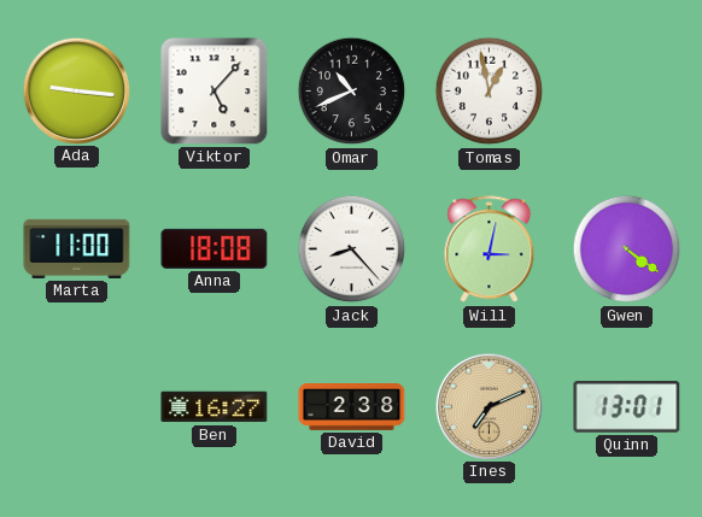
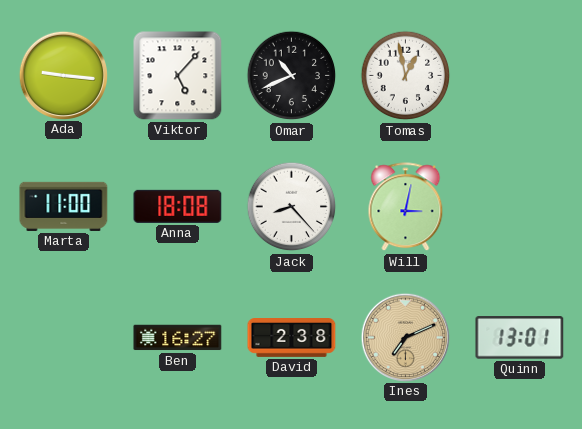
Gwen: 4:21 -> none
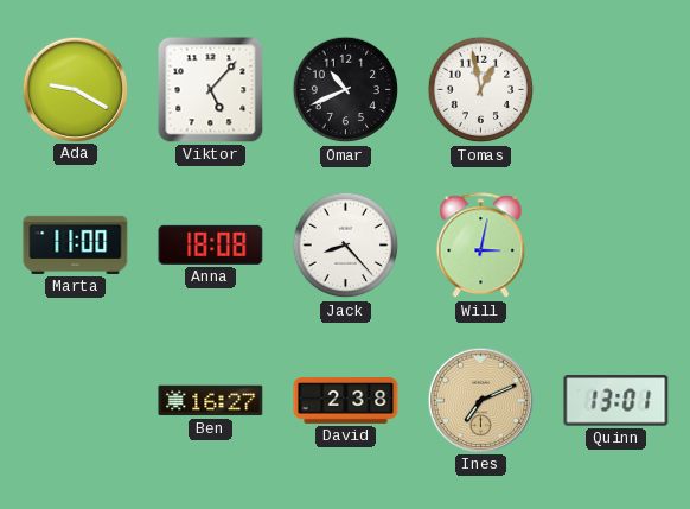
Ada: 9:16 -> 9:20
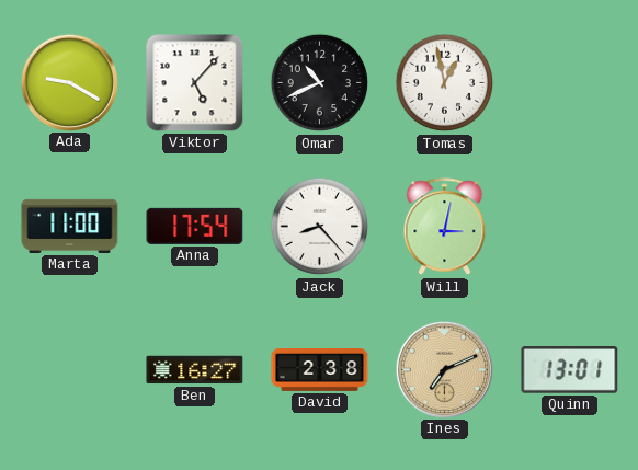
Anna: 18:08 -> 17:54
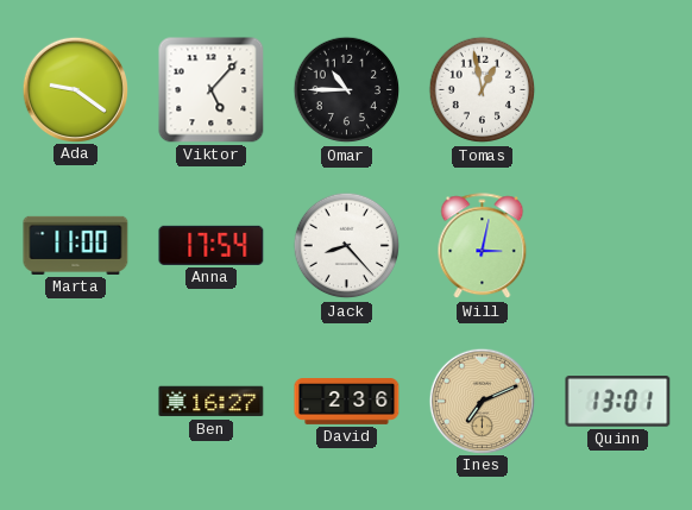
Ada: 9:20 -> 9:21
Omar: 10:41 -> 10:45
David: 2:38 -> 2:36
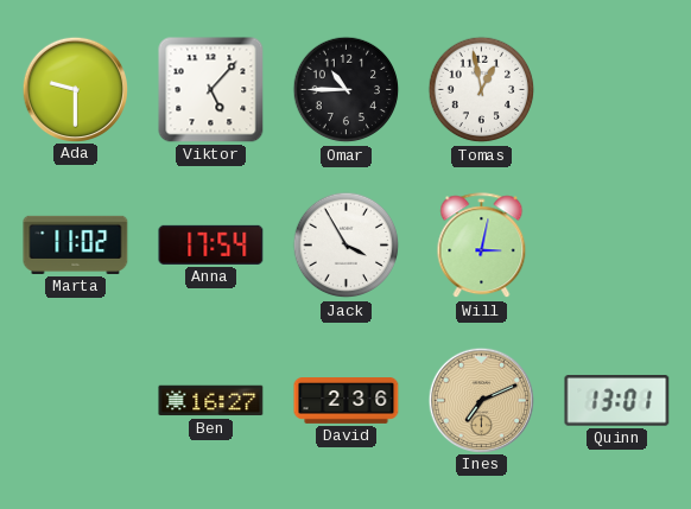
Ada: 9:21 -> 9:30
Marta: 11:00 -> 11:02
Jack: 8:23 -> 3:55
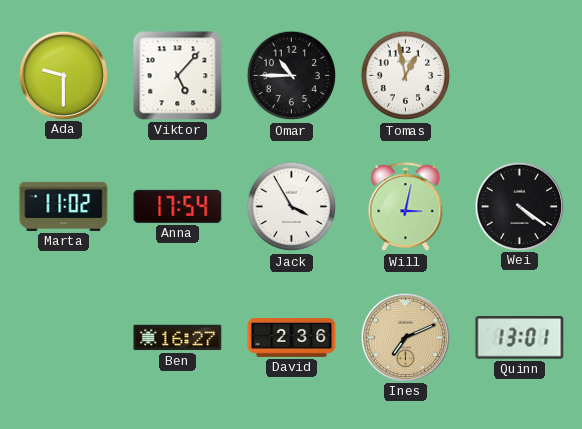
Wei: none -> 4:21
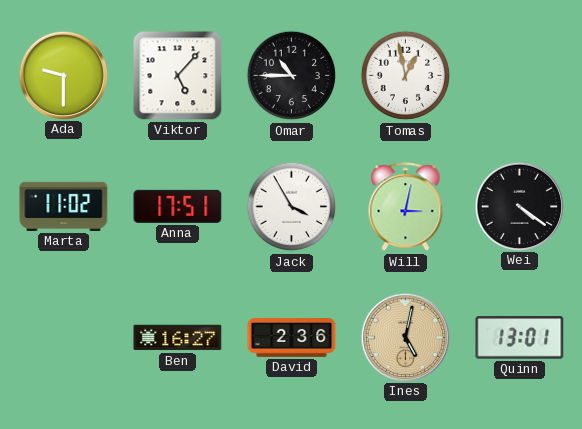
Anna: 17:54 -> 17:51
Ines: 7:11 -> 5:02
